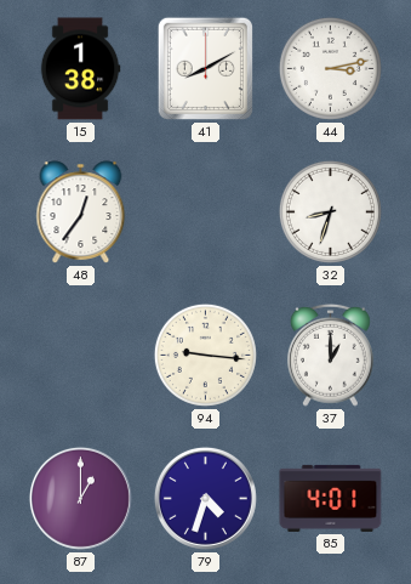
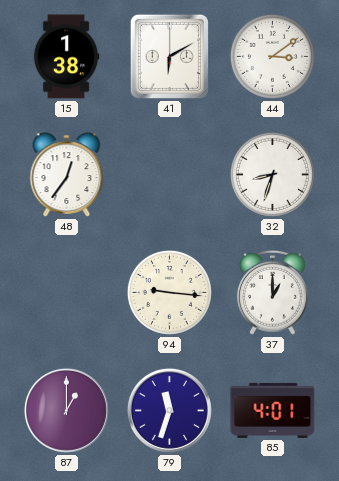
41: 8:10 -> 6:10
44: 3:13 -> 3:09
79: 4:33 -> 11:33
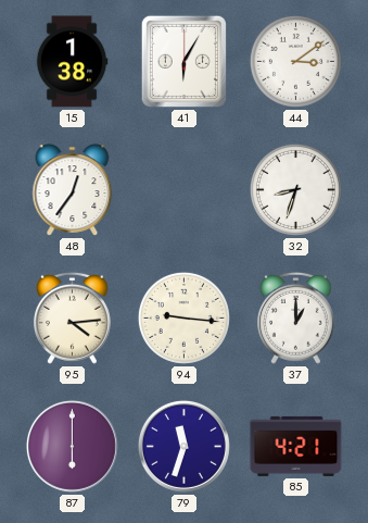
41: 6:10 -> 6:05
95: none -> 4:14
87: 1:00 -> 6:00
85: 4:01 -> 4:21
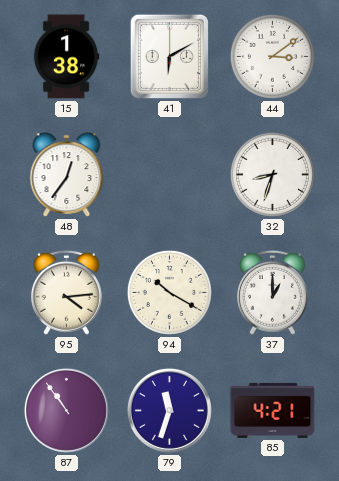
41: 6:05 -> 6:10
94: 9:16 -> 10:20
87: 6:00 -> 10:54
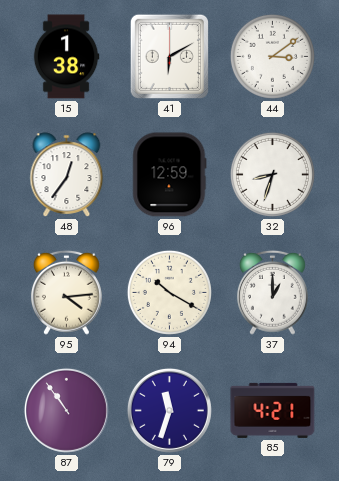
96: none -> 12:59
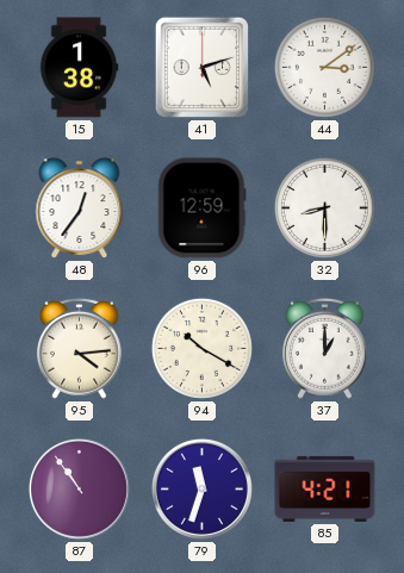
41: 6:10 -> 5:12
32: 8:33 -> 8:30
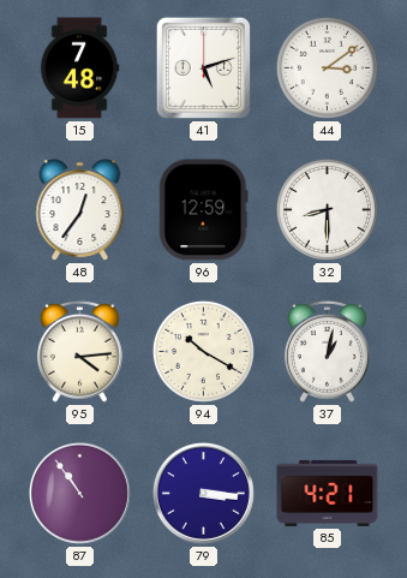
15: 1:38 -> 7:48
37: 1:00 -> 1:02
79: 11:33 -> 3:16
